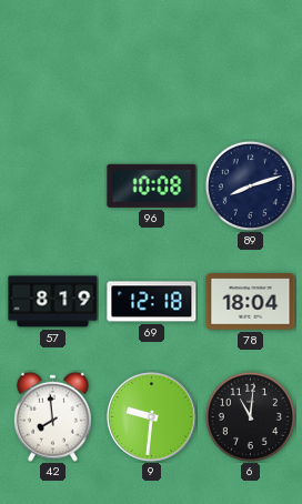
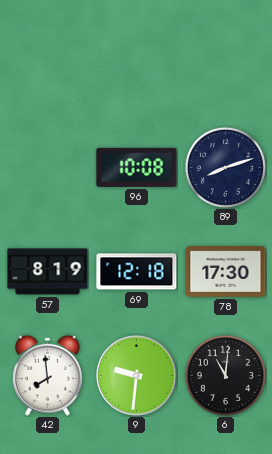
78: 18:04 -> 17:30
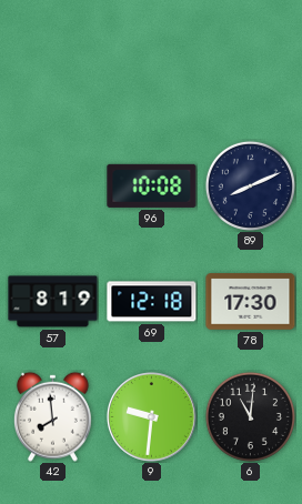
89: 8:12 -> 8:11
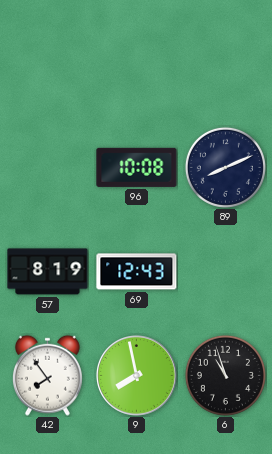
69: 12:18 -> 12:43
78: 17:30 -> none
42: 7:59 -> 7:54
9: 9:31 -> 7:58
6: 11:01 -> 10:57
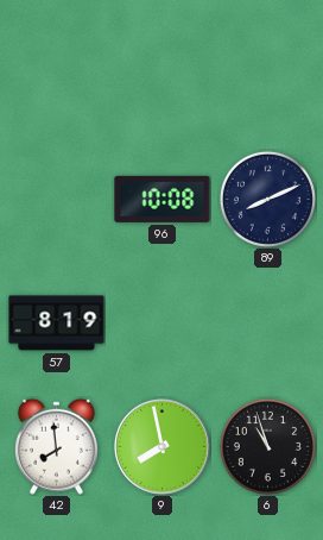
69: 12:43 -> none
42: 7:54 -> 7:59
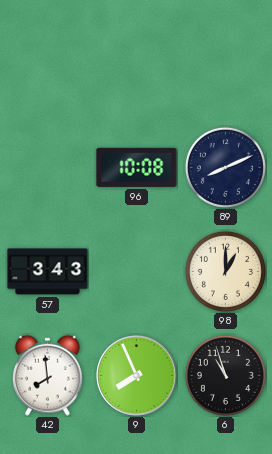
57: 8:19 -> 3:43
98: none -> 1:00
9: 7:58 -> 7:56
